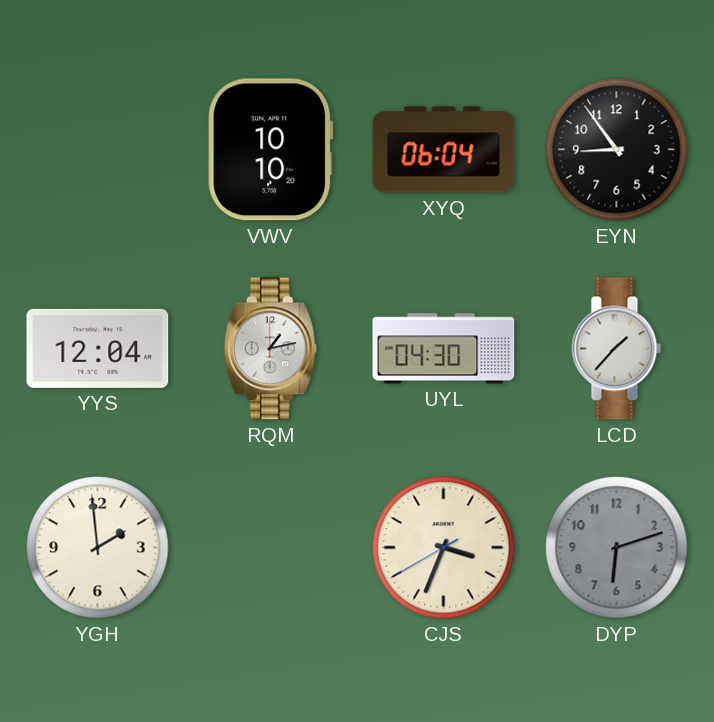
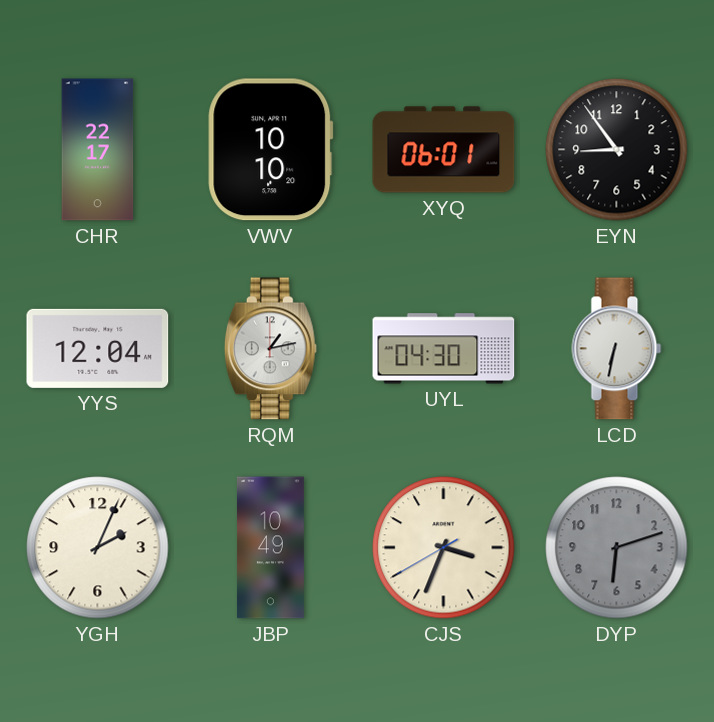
CHR: none -> 22:17
XYQ: 06:04 -> 06:01
LCD: 1:37 -> 6:32
YGH: 1:59 -> 2:04
JBP: none -> 10:49
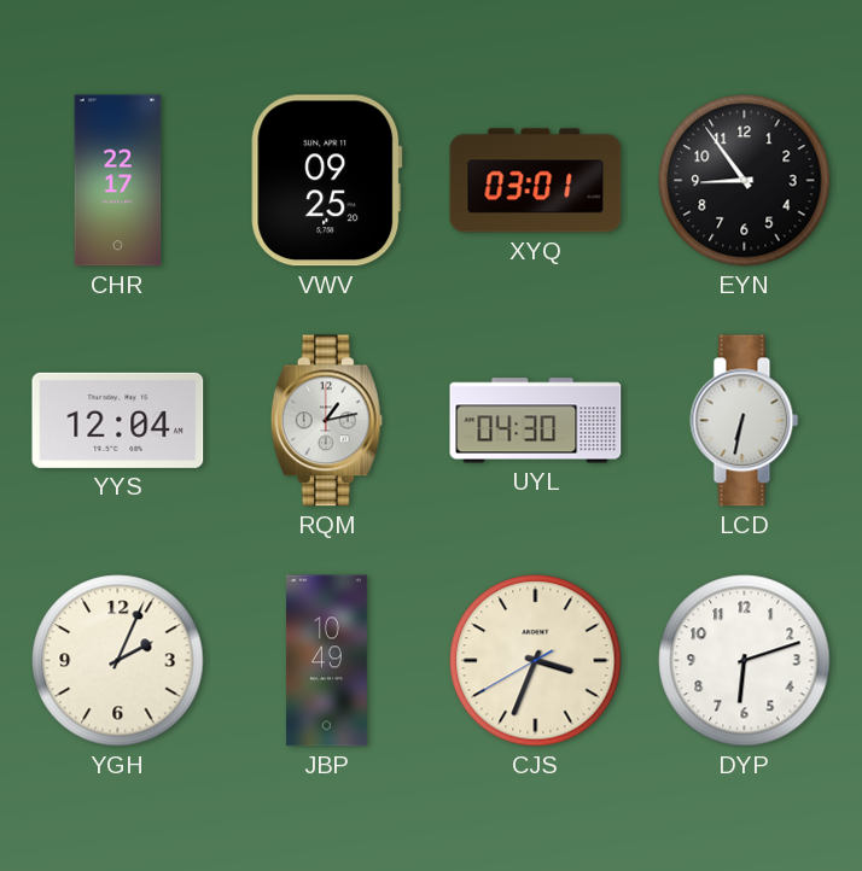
VWV: 10:10 -> 09:25
XYQ: 06:01 -> 03:01
DYP dial: grey -> white
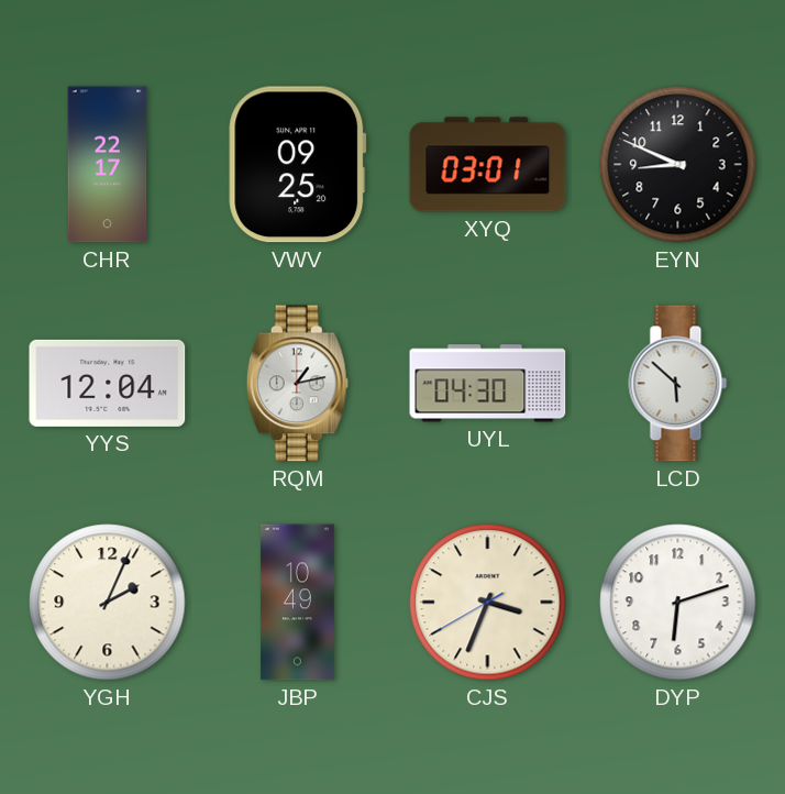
EYN: 8:54 -> 8:49
LCD: 6:32 -> 5:52
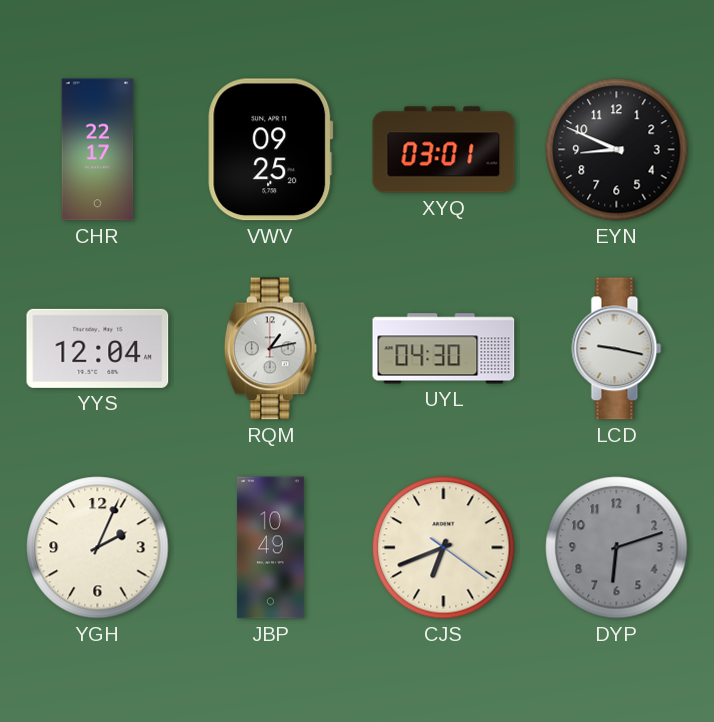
LCD: 5:52 -> 9:17
CJS: 3:33 -> 6:41
DYP dial: white -> grey
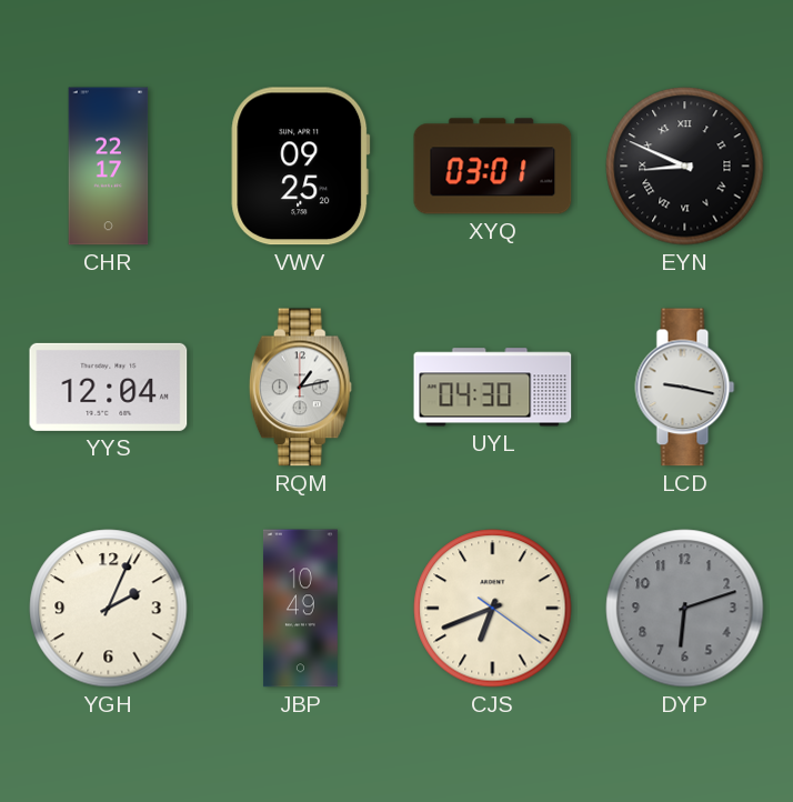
EYN numerals: Arabic -> Roman
